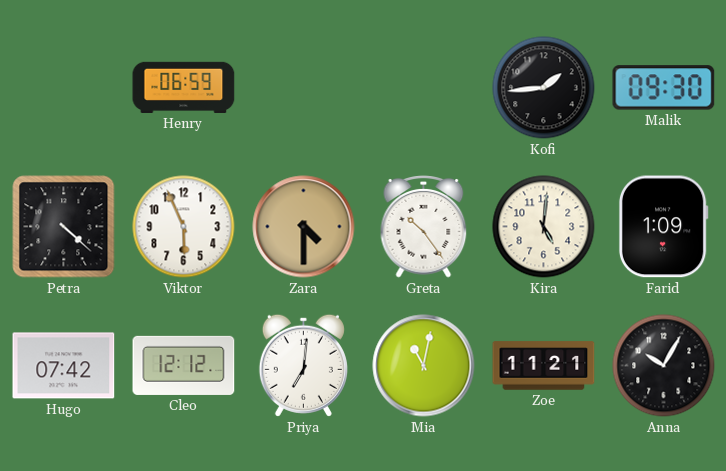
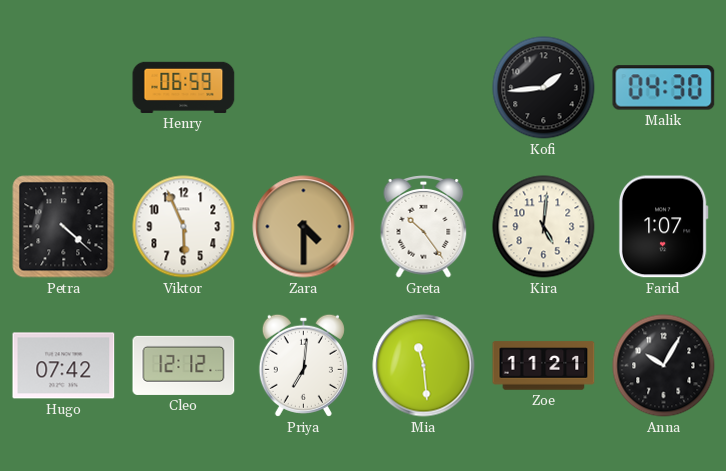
Malik: 09:30 -> 04:30
Farid: 1:09 -> 1:07
Mia: 11:02 -> 11:29
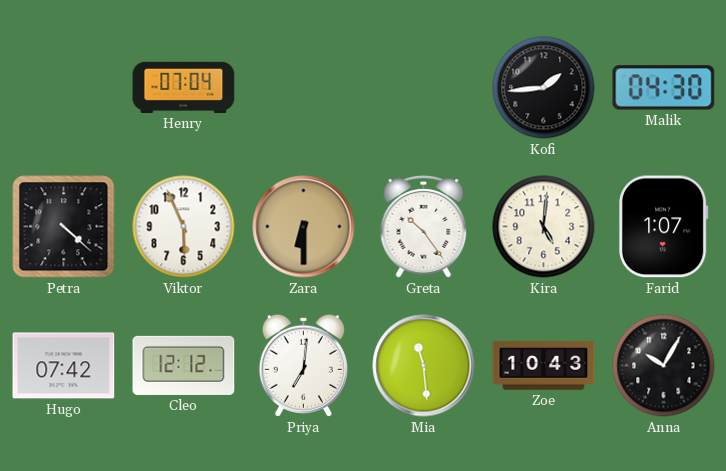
Henry: 06:59 -> 07:04
Zara: 4:30 -> 6:30
Zoe: 11:21 -> 10:43
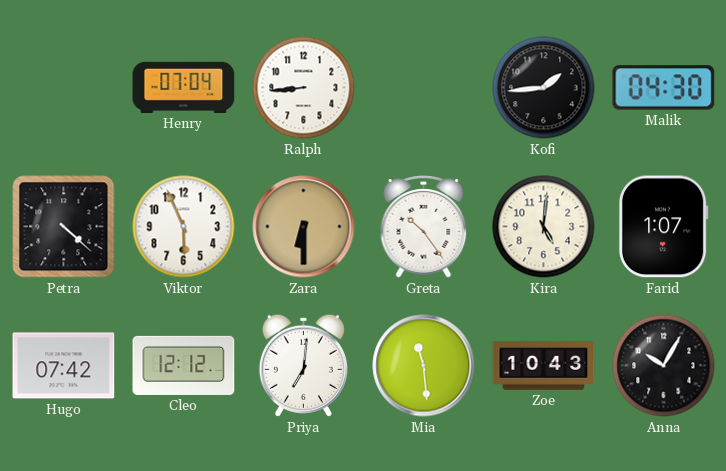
Ralph: none -> 8:44
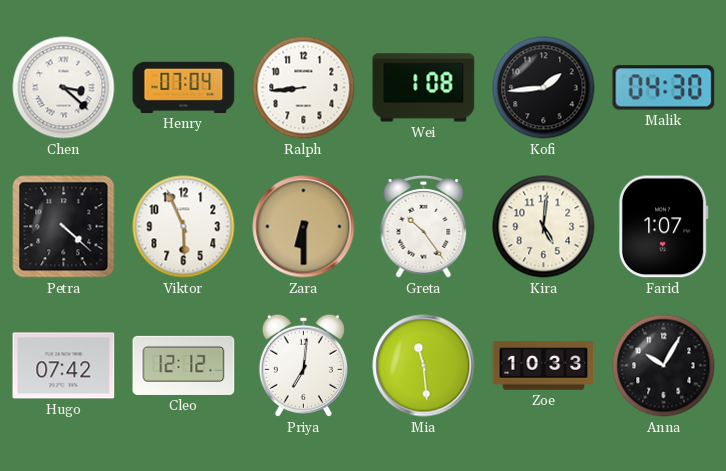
Chen: none -> 3:22
Wei: none -> 1:08
Zoe: 10:43 -> 10:33
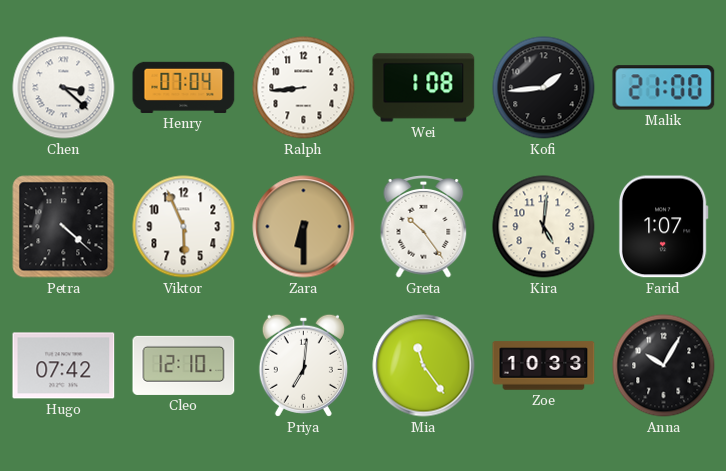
Malik: 04:30 -> 21:00
Cleo: 12:12 -> 12:10
Mia: 11:29 -> 11:24
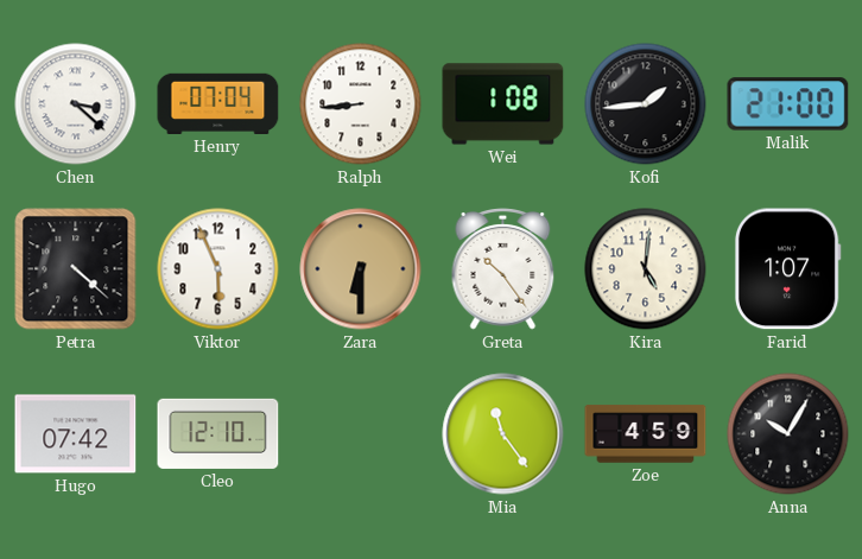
Priya: 7:01 -> none
Zoe: 10:33 -> 4:59
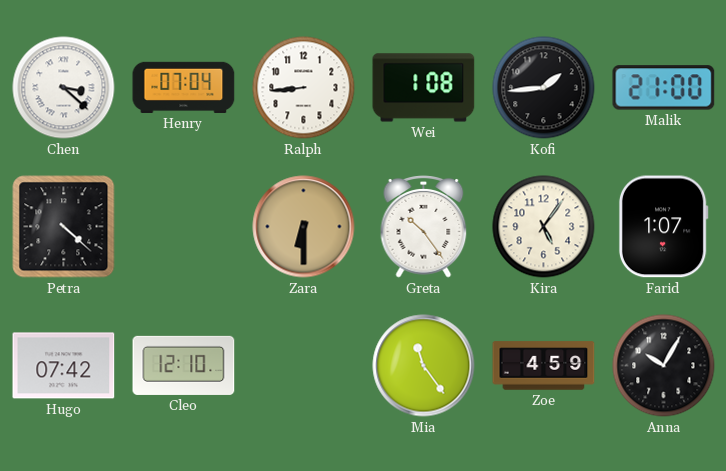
Viktor: 5:56 -> none
Kira: 5:01 -> 5:06
